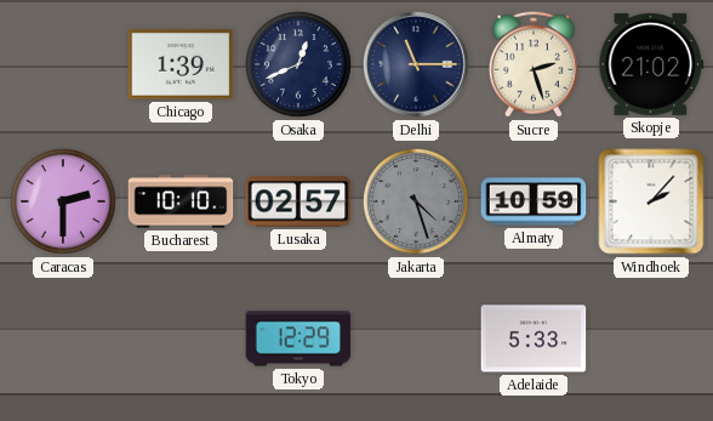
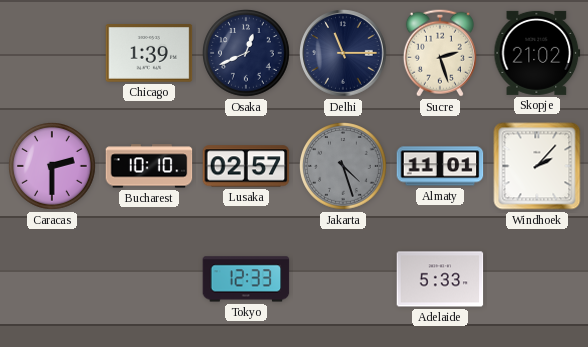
Almaty: 10:59 -> 11:01
Tokyo: 12:29 -> 12:33
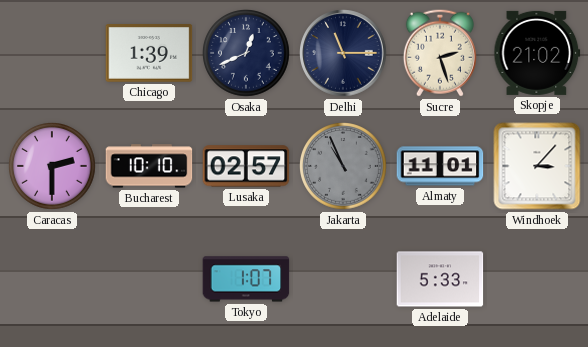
Jakarta: 4:27 -> 10:56
Windhoek: 2:07 -> 3:07
Tokyo: 12:33 -> 1:07
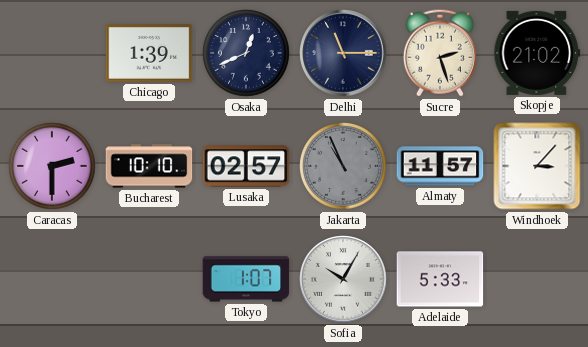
Almaty: 11:01 -> 11:57
Sofia: none -> 10:05
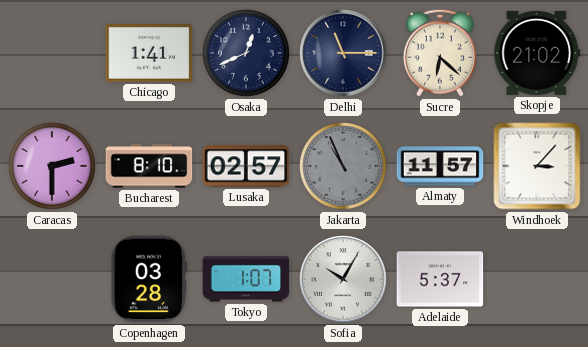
Chicago: 1:39 -> 1:41
Sucre: 2:27 -> 6:22
Bucharest: 10:10 -> 8:10
Copenhagen: none -> 03:28
Adelaide: 5:33 -> 5:37
